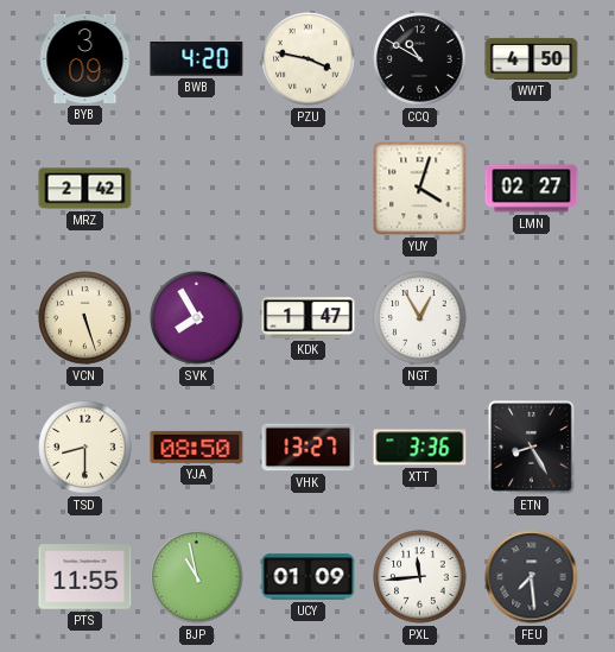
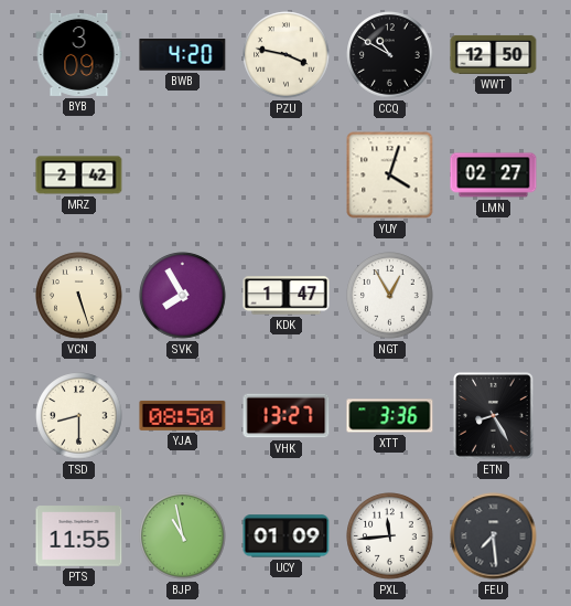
WWT: 4:50 -> 12:50
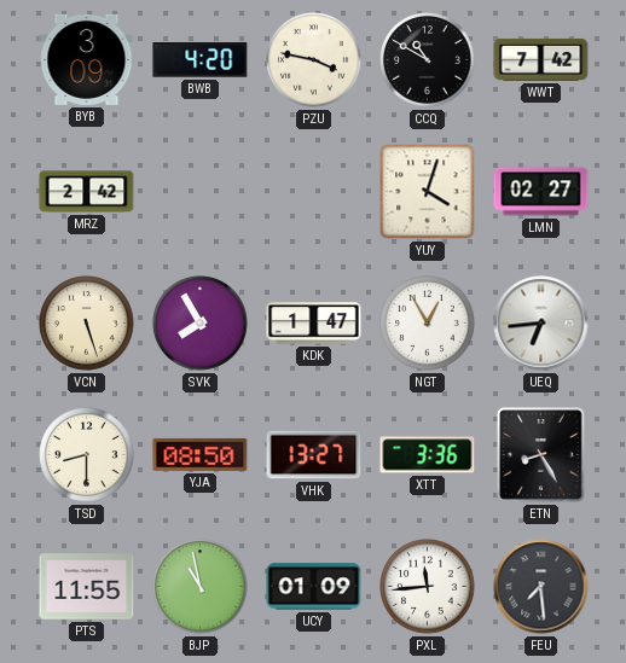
WWT: 12:50 -> 7:42
UEQ: none -> 6:44
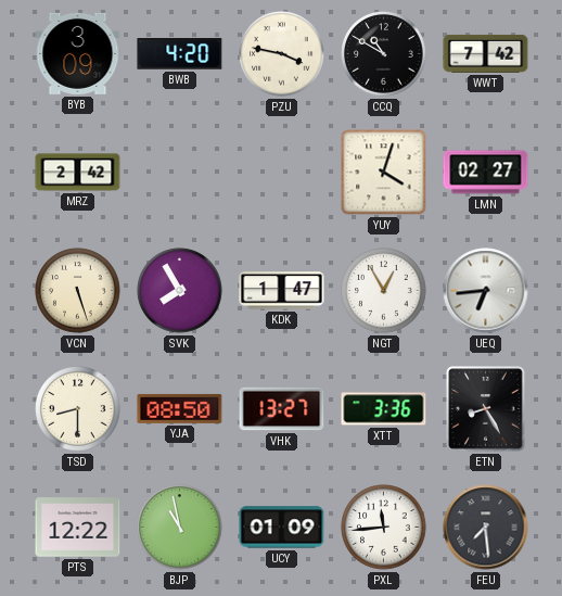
PTS: 11:55 -> 12:22
